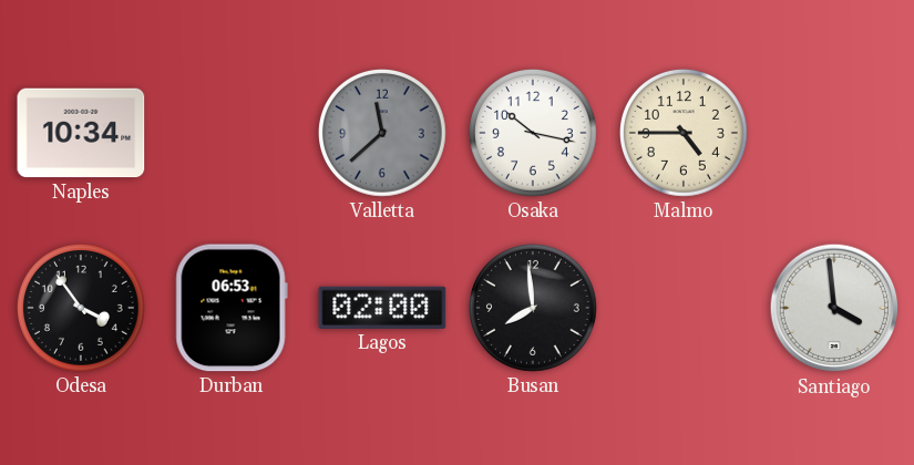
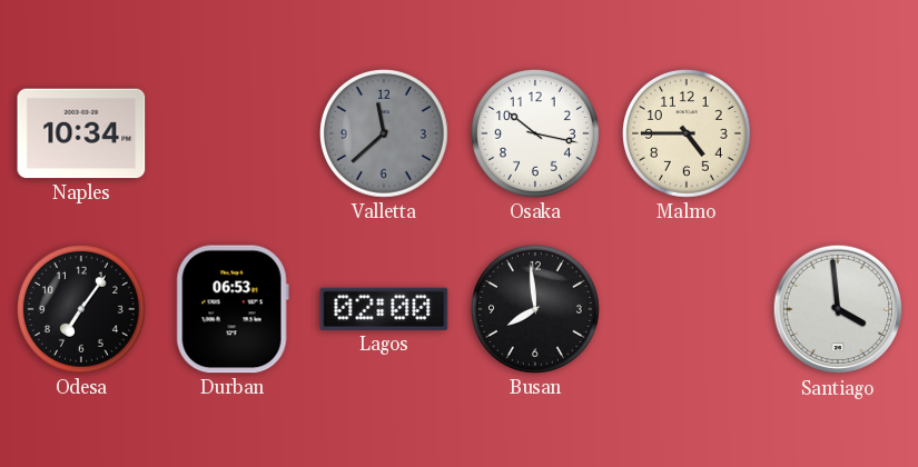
Odesa: 3:54 -> 7:06
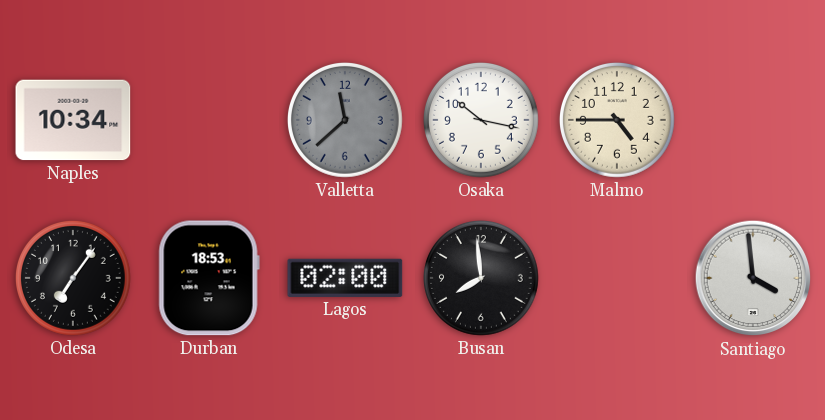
Durban: 06:53 -> 18:53
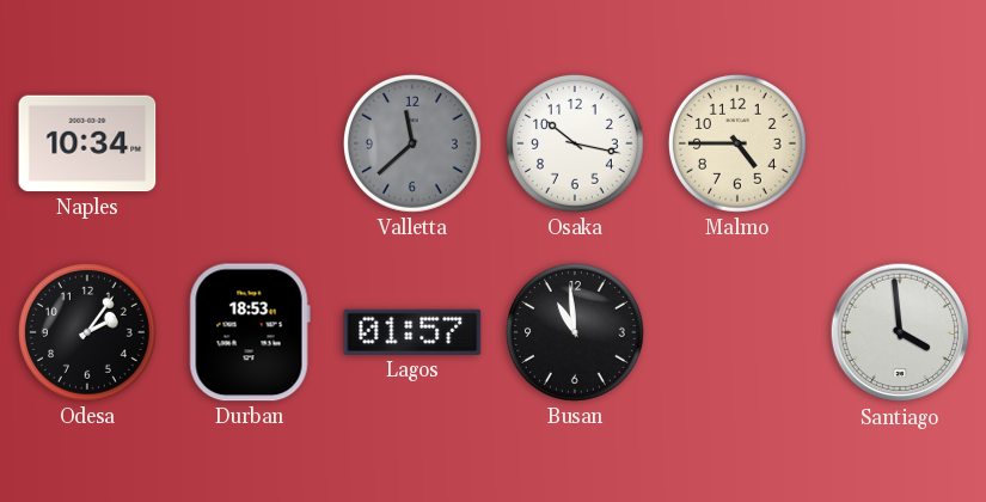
Odesa: 7:06 -> 2:06
Lagos: 02:00 -> 01:57
Busan: 7:59 -> 10:59
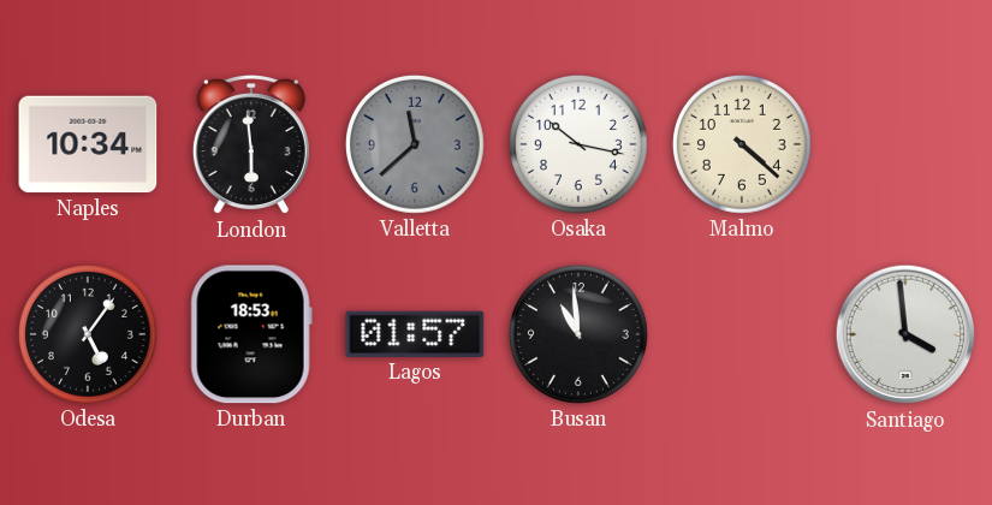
London: none -> 5:59
Malmo: 4:45 -> 4:22
Odesa: 2:06 -> 5:06
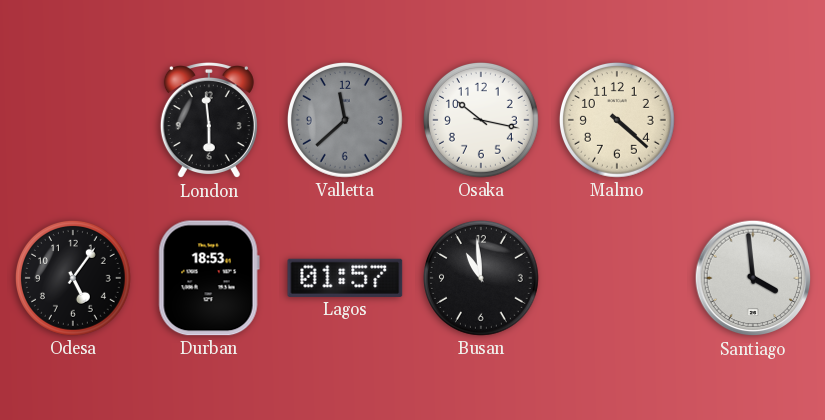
Naples: 10:34 -> none
